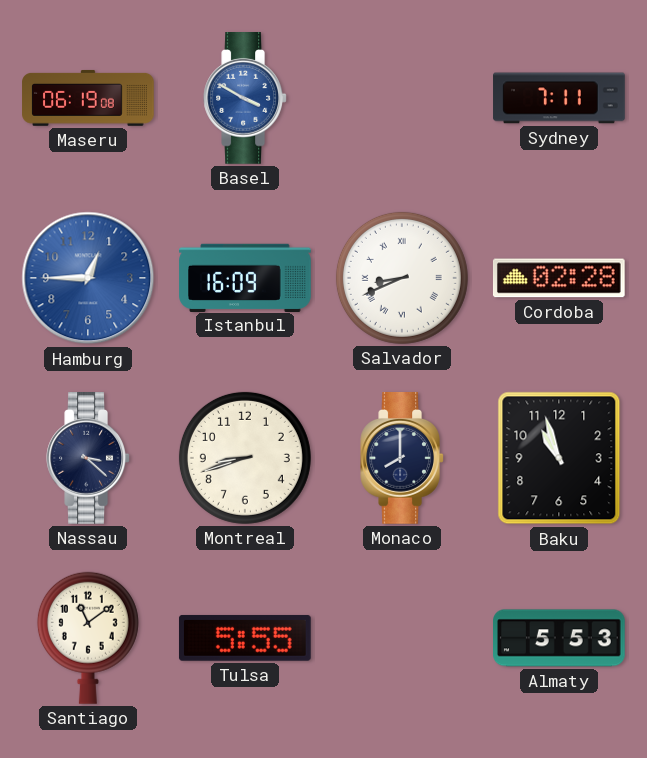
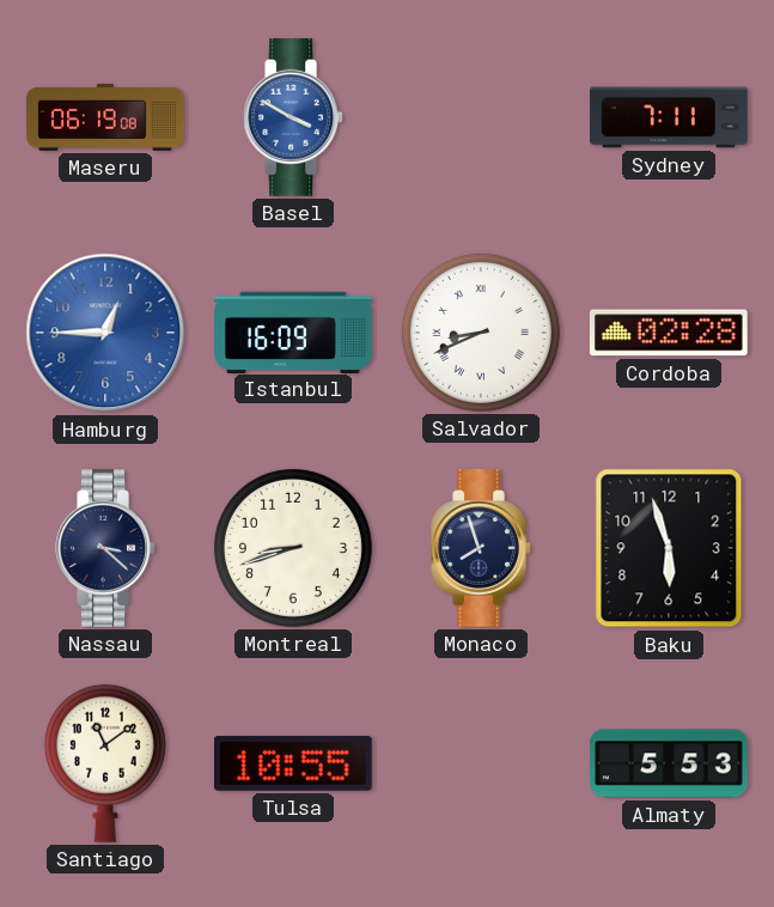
Monaco: 8:00 -> 7:57
Baku: 10:57 -> 5:57
Tulsa: 5:55 -> 10:55
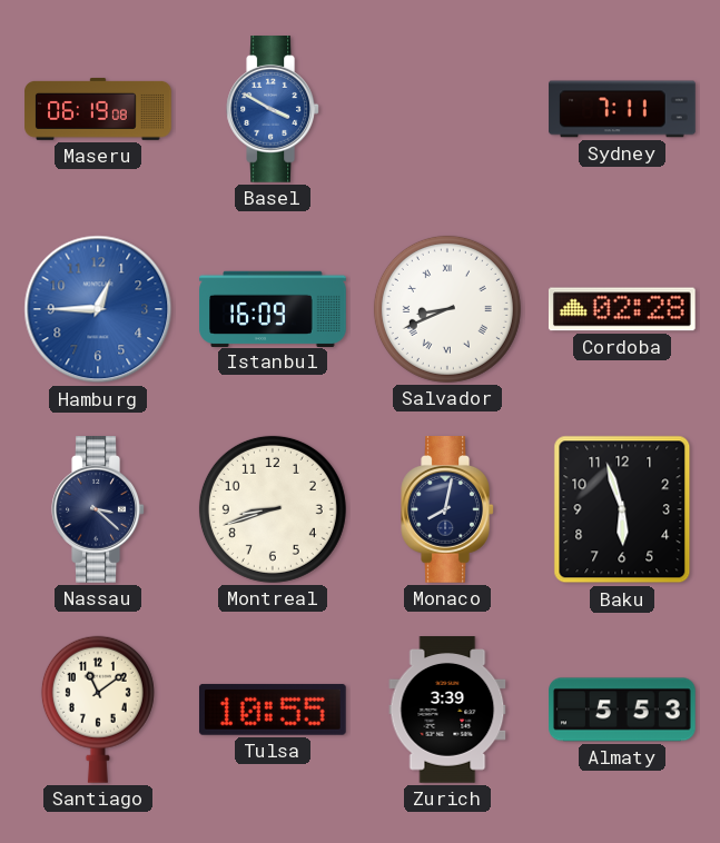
Monaco: 7:57 -> 8:02
Zurich: none -> 3:39
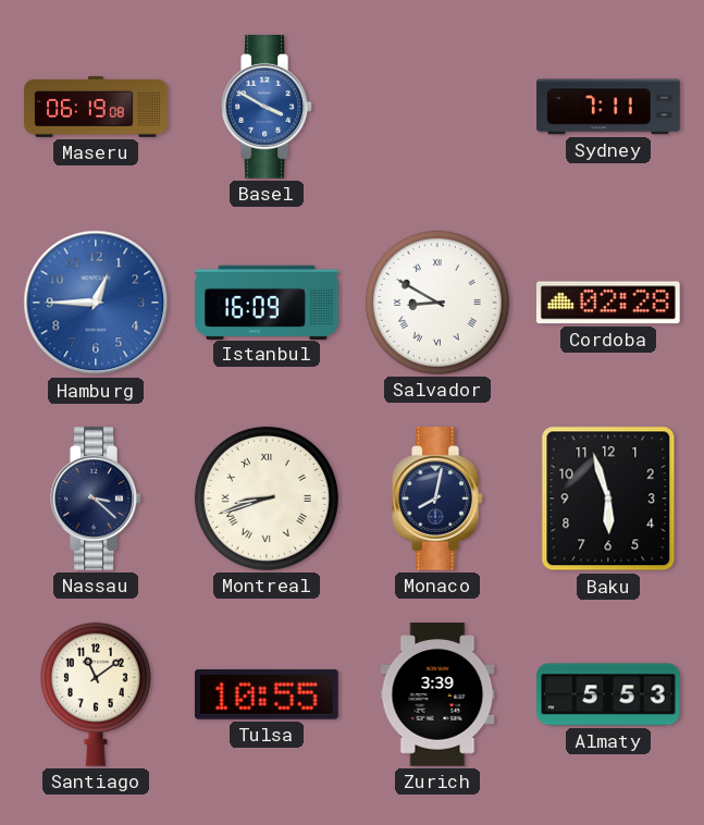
Salvador: 8:41 -> 8:50
Montreal numerals: Arabic -> Roman
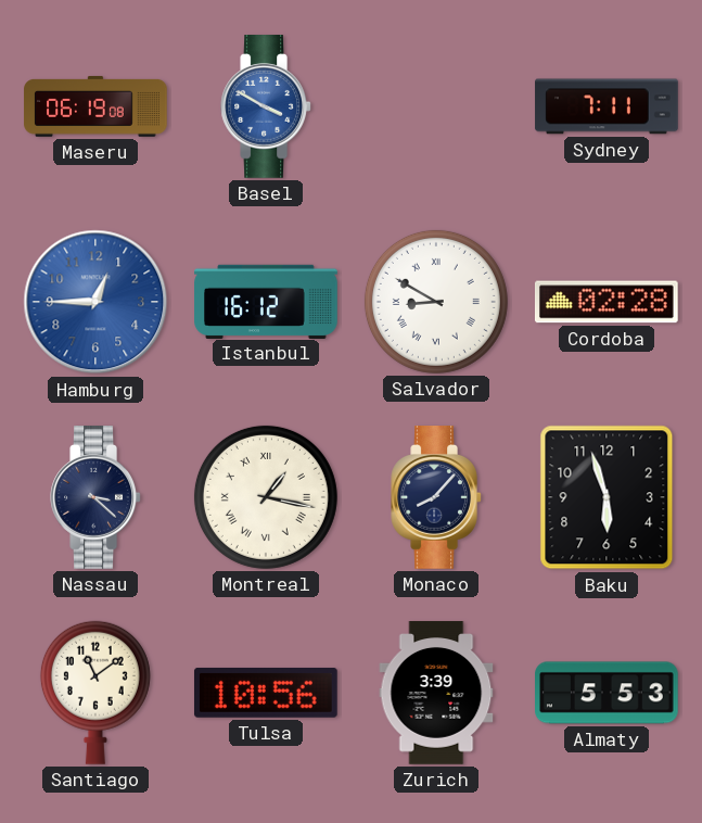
Istanbul: 16:09 -> 16:12
Montreal: 8:42 -> 1:17
Monaco: 8:02 -> 8:07
Tulsa: 10:55 -> 10:56
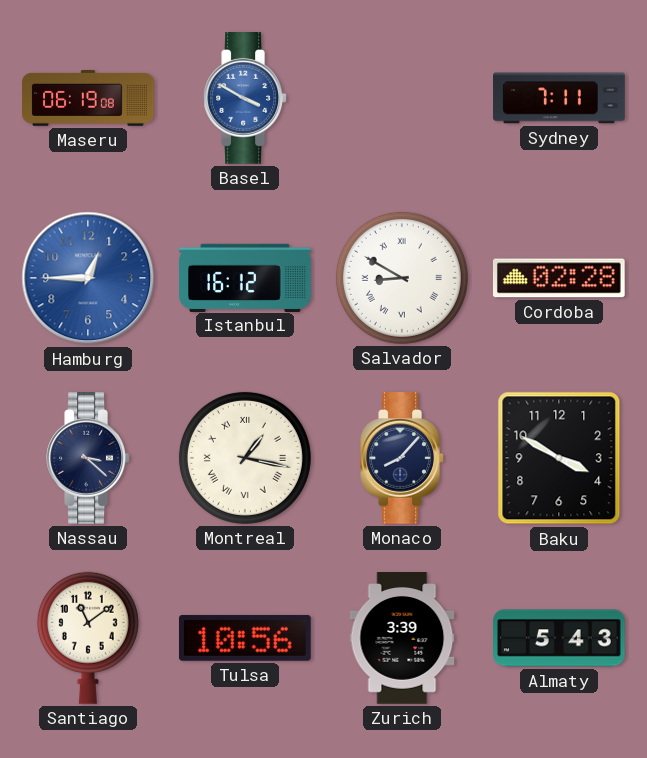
Baku: 5:57 -> 3:50
Almaty: 5:53 -> 5:43
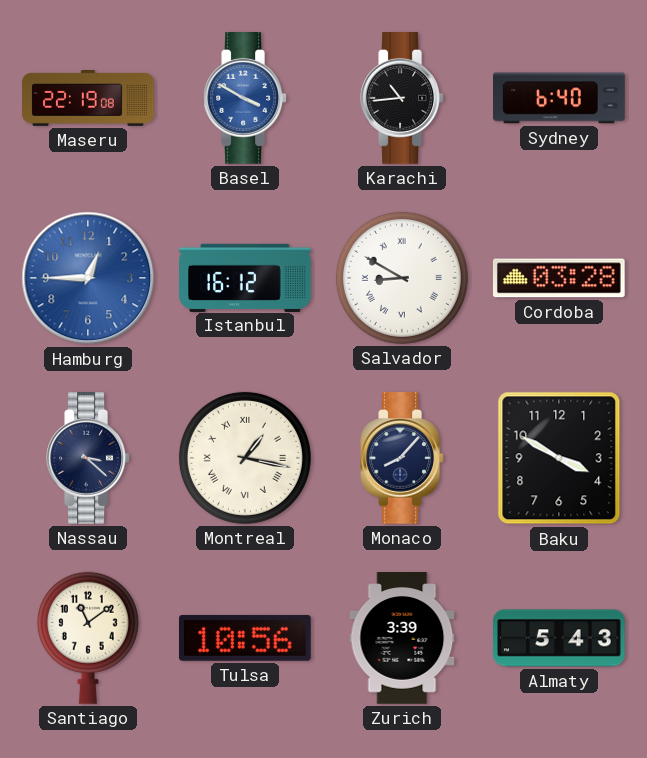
Maseru: 06:19 -> 22:19
Karachi: none -> 10:44
Sydney: 7:11 -> 6:40
Cordoba: 02:28 -> 03:28
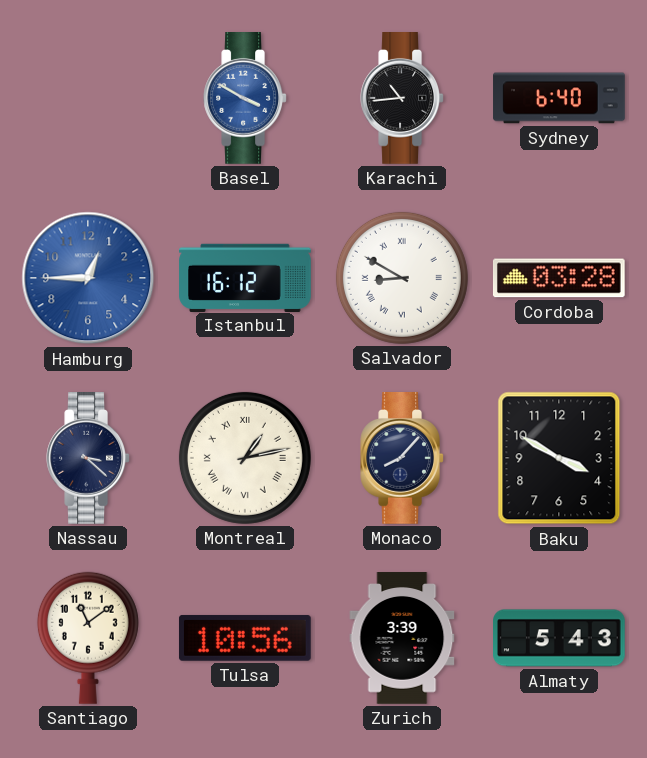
Maseru: 22:19 -> none
Montreal: 1:17 -> 1:13
